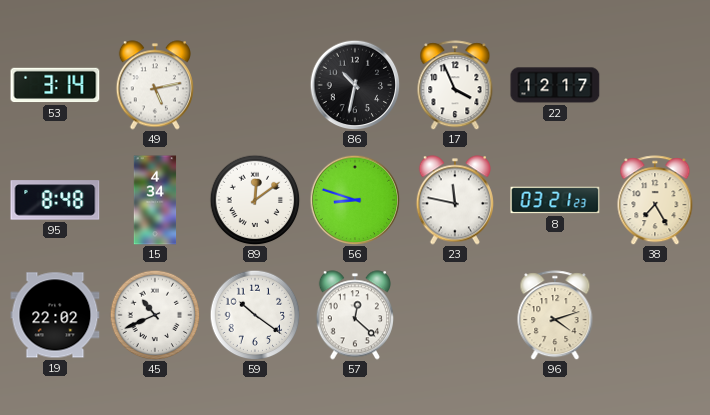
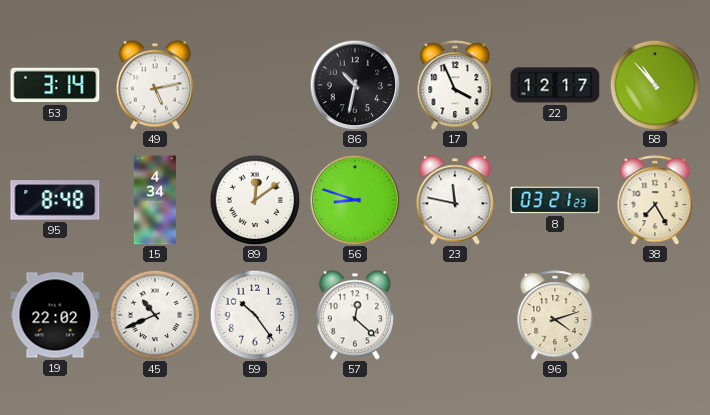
58: none -> 10:53
59: 10:21 -> 10:24
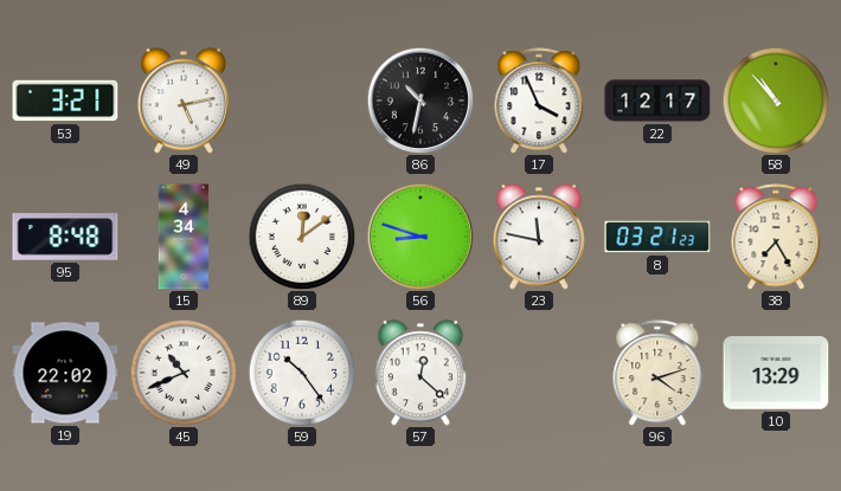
53: 3:14 -> 3:21
10: none -> 13:29
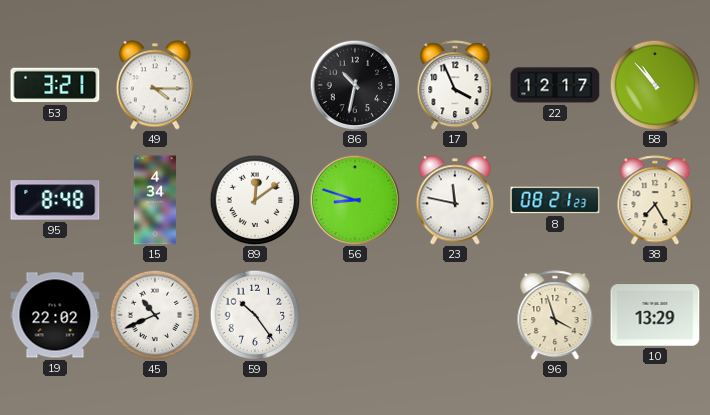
49: 5:13 -> 4:15
8: 03:21 -> 08:21
57: 12:22 -> none
96: 4:12 -> 3:57
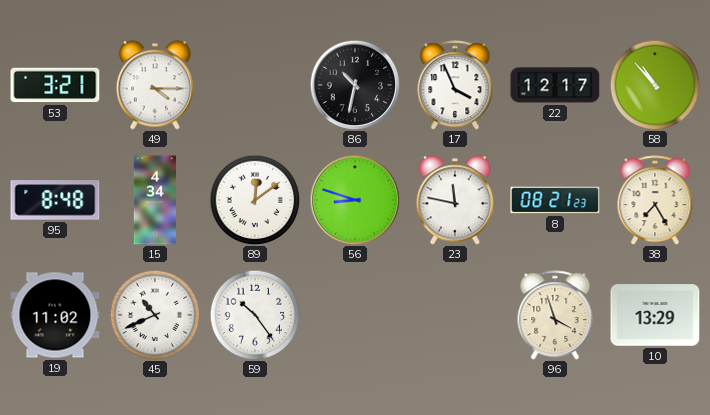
19: 22:02 -> 11:02
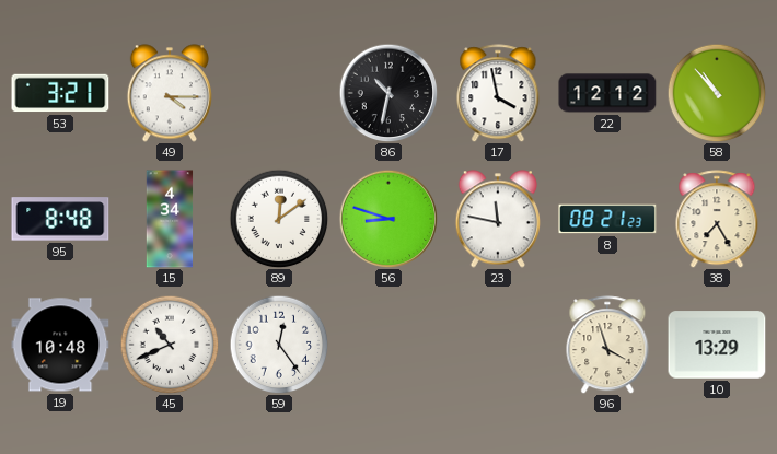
17: 3:56 -> 3:58
22: 12:17 -> 12:12
19: 11:02 -> 10:48
59: 10:24 -> 12:24
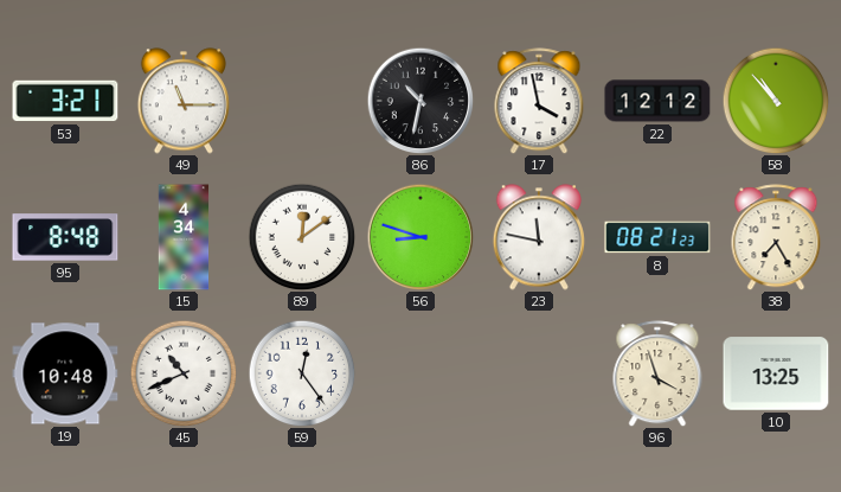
49: 4:15 -> 11:15
10: 13:29 -> 13:25
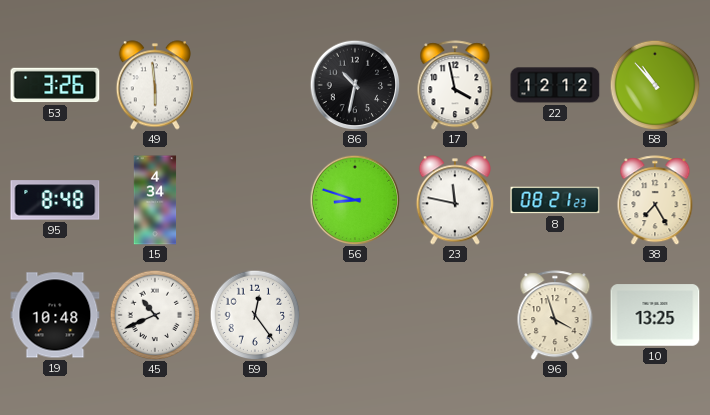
53: 3:21 -> 3:26
49: 11:15 -> 5:59
89: 12:09 -> none
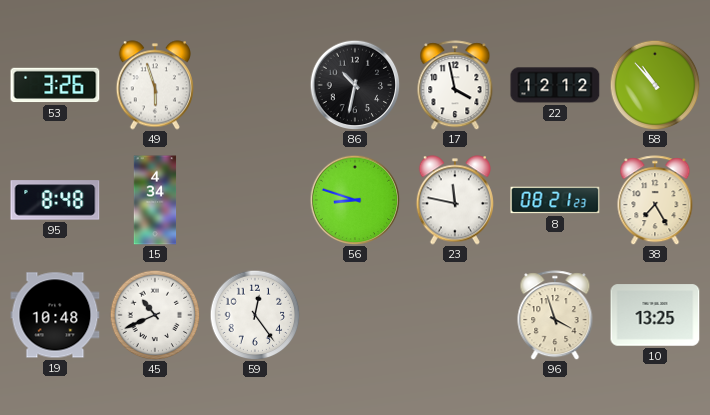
49: 5:59 -> 5:57
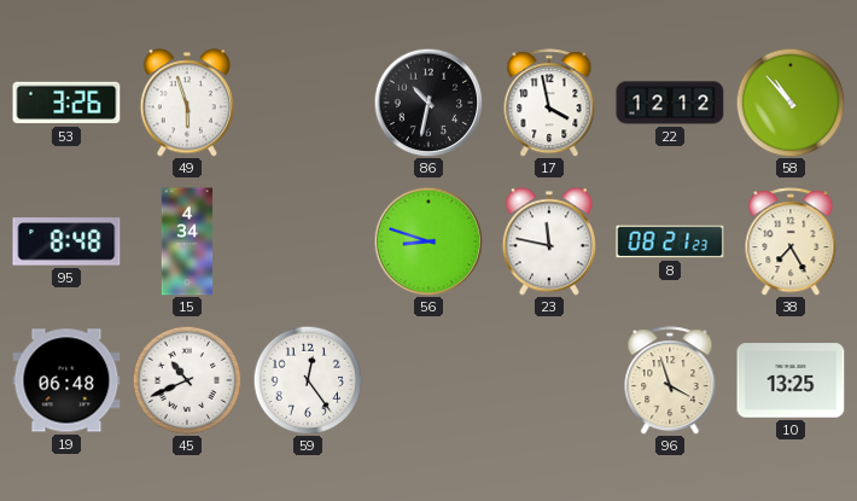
19: 10:48 -> 06:48
